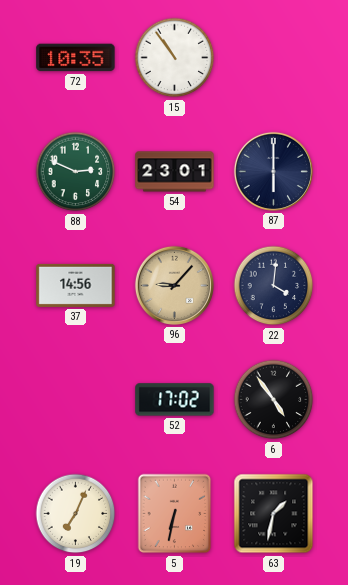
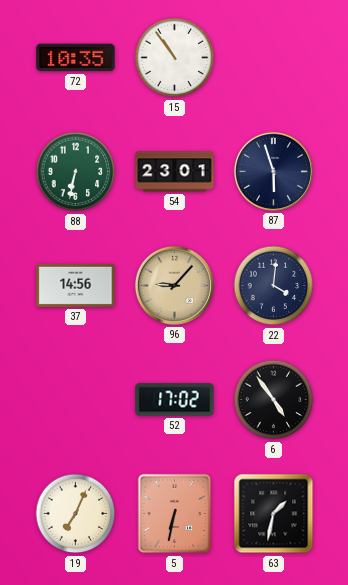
88: 2:49 -> 6:32
87: 6:00 -> 5:57
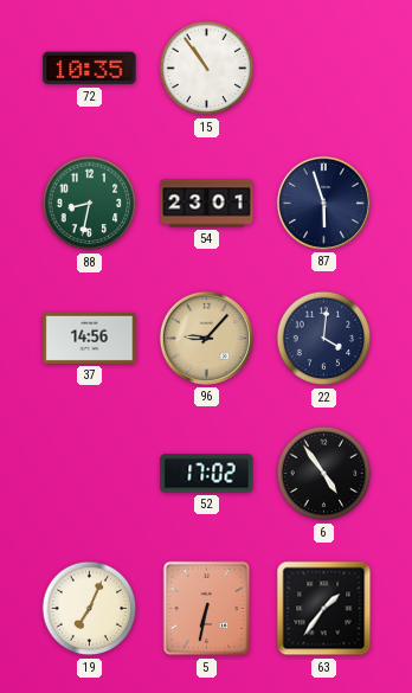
88: 6:32 -> 8:32
63: 1:32 -> 1:36
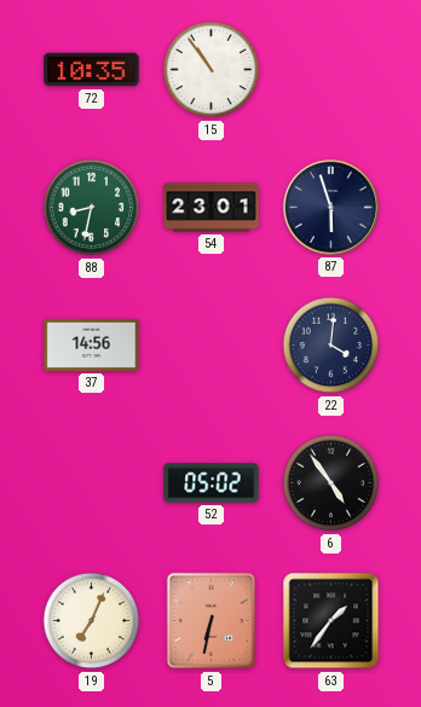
96: 9:07 -> none
52: 17:02 -> 05:02
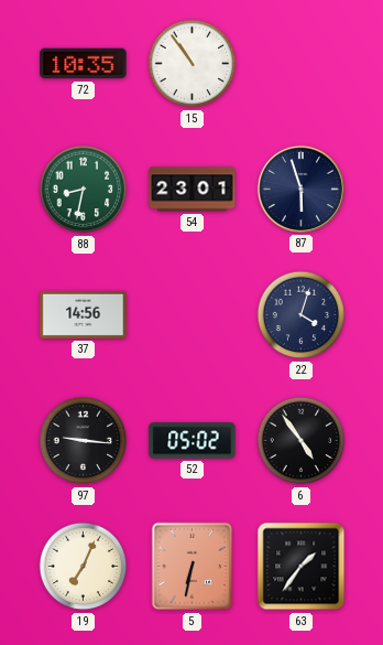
22: 4:01 -> 4:03
97: none -> 9:16
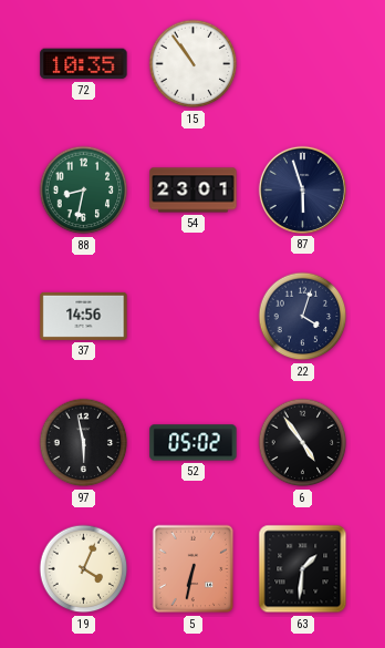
97: 9:16 -> 5:58
19: 7:04 -> 4:04
63: 1:36 -> 1:31
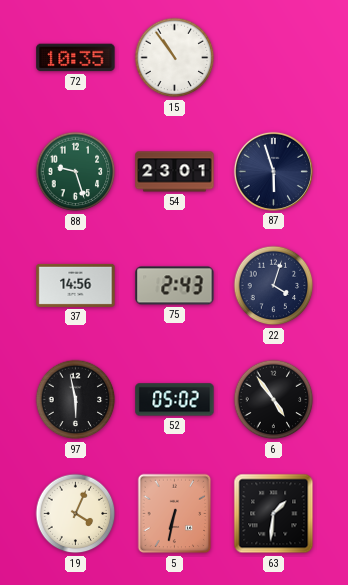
88: 8:32 -> 9:27
75: none -> 2:43
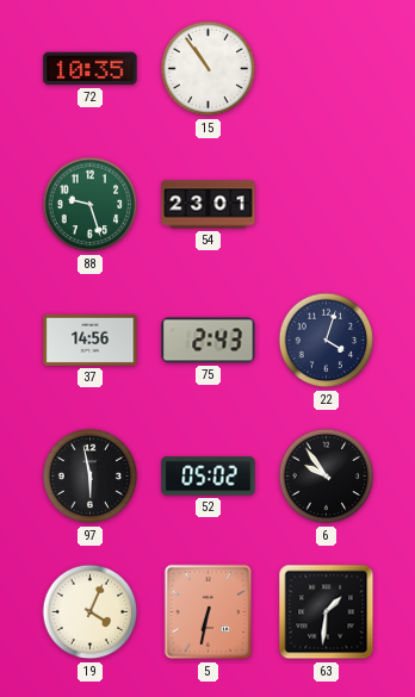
87: 5:57 -> none
6: 4:54 -> 9:54
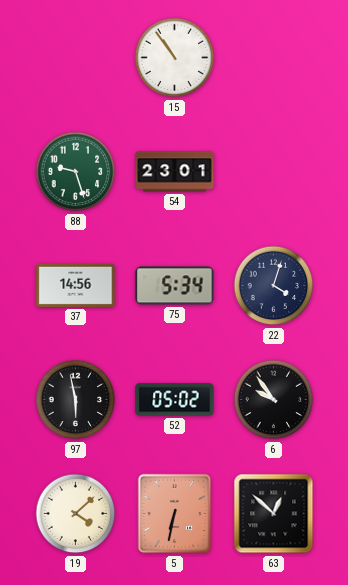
72: 10:35 -> none
75: 2:43 -> 5:34
19: 4:04 -> 4:08
63: 1:31 -> 12:52
